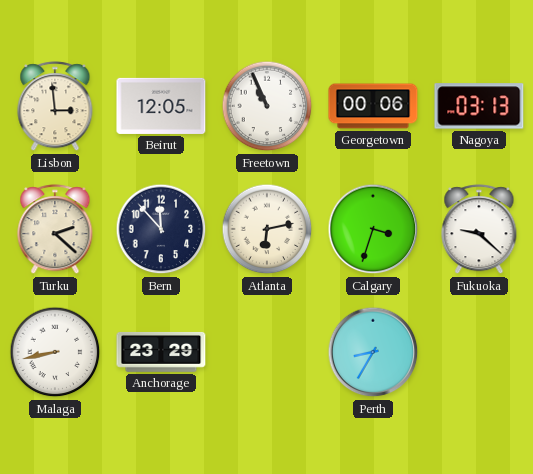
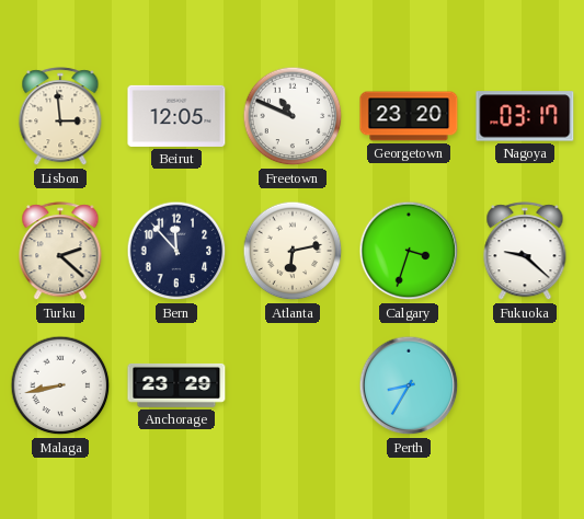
Freetown: 10:56 -> 10:49
Georgetown: 00:06 -> 23:20
Nagoya: 03:13 -> 03:17
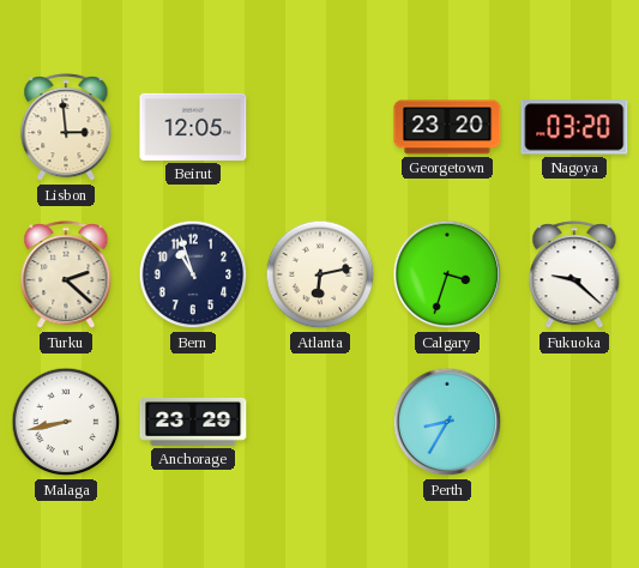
Freetown: 10:49 -> none
Nagoya: 03:17 -> 03:20
Bern: 11:53 -> 10:57
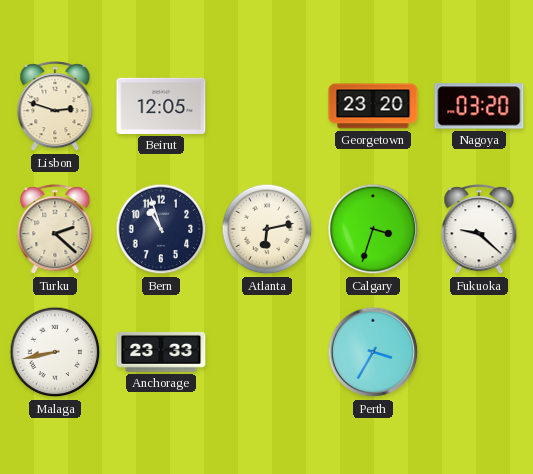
Lisbon: 2:59 -> 2:48
Anchorage: 23:29 -> 23:33
Perth: 8:35 -> 3:35
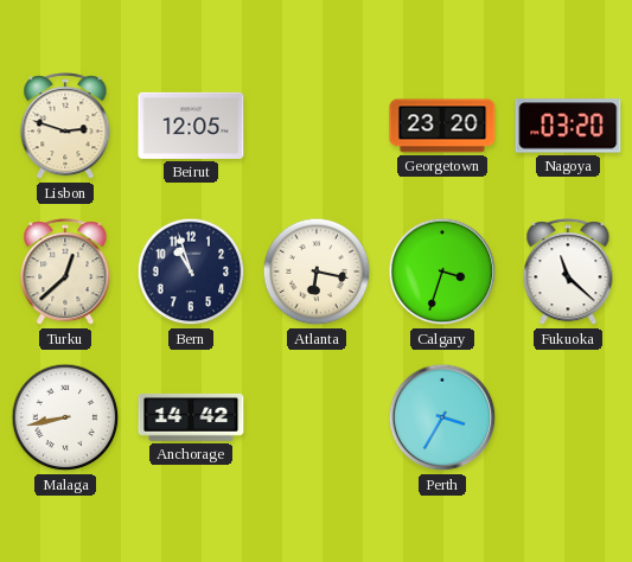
Turku: 2:22 -> 12:38
Atlanta: 6:13 -> 6:17
Fukuoka: 9:22 -> 11:22
Anchorage: 23:33 -> 14:42
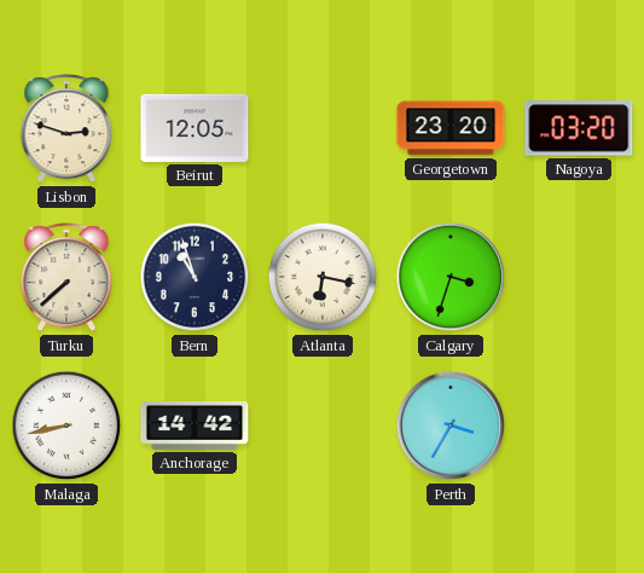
Turku: 12:38 -> 7:38
Fukuoka: 11:22 -> none
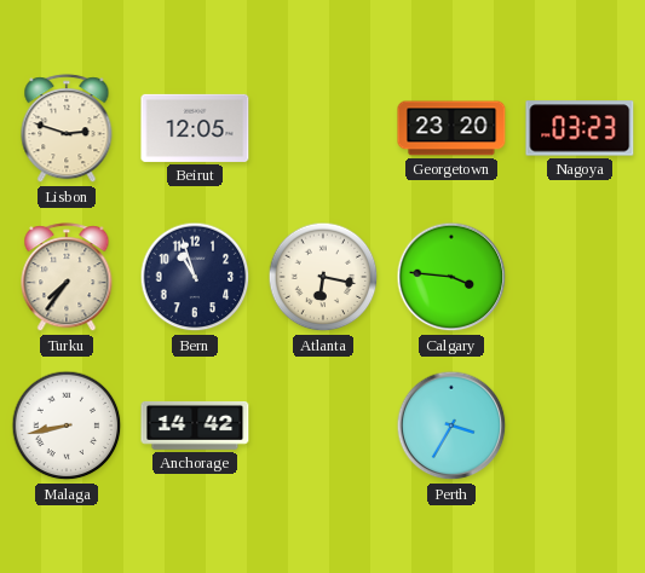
Nagoya: 03:20 -> 03:23
Turku: 7:38 -> 7:36
Calgary: 3:33 -> 3:46
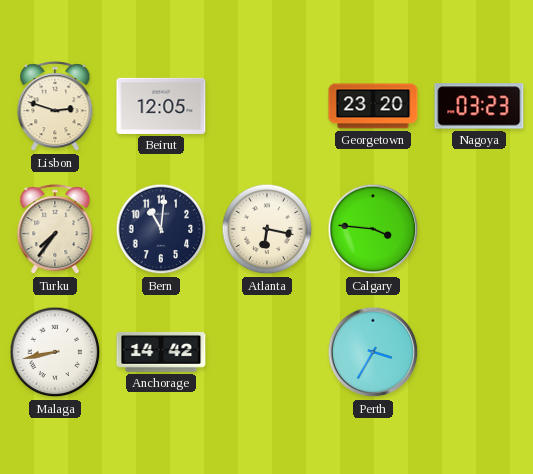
Bern: 10:57 -> 11:01
